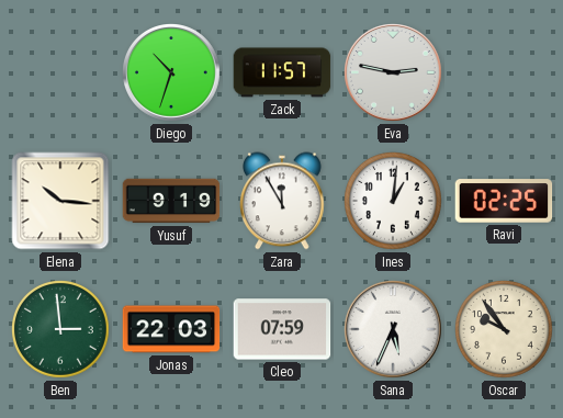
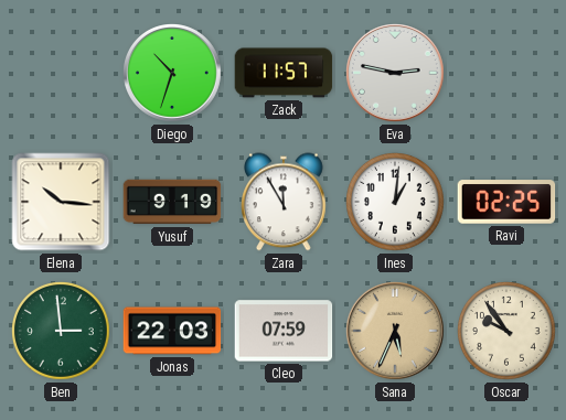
Sana dial: white -> champagne
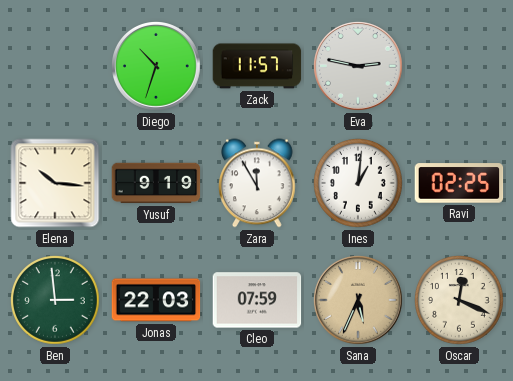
Oscar: 9:54 -> 12:19
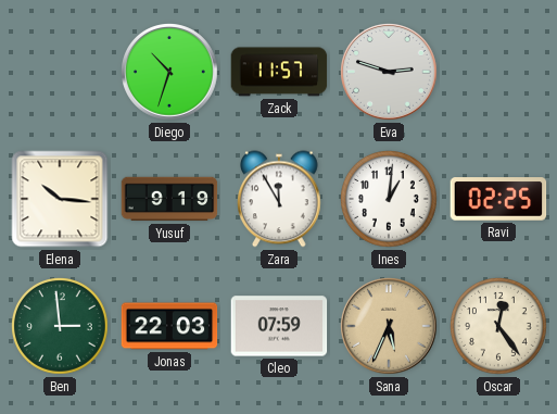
Eva: 2:47 -> 2:48
Oscar: 12:19 -> 12:24
